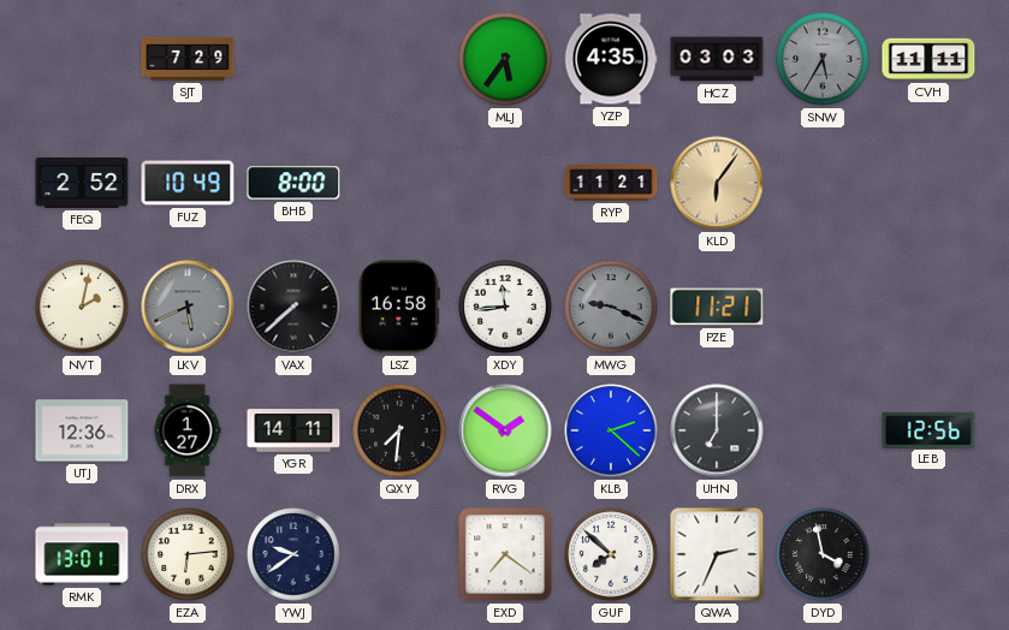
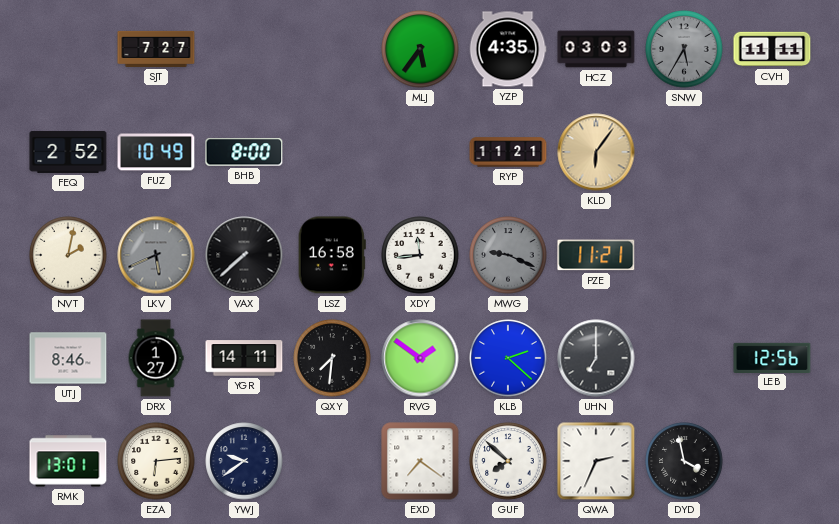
SJT: 7:29 -> 7:27
UTJ: 12:36 -> 8:46
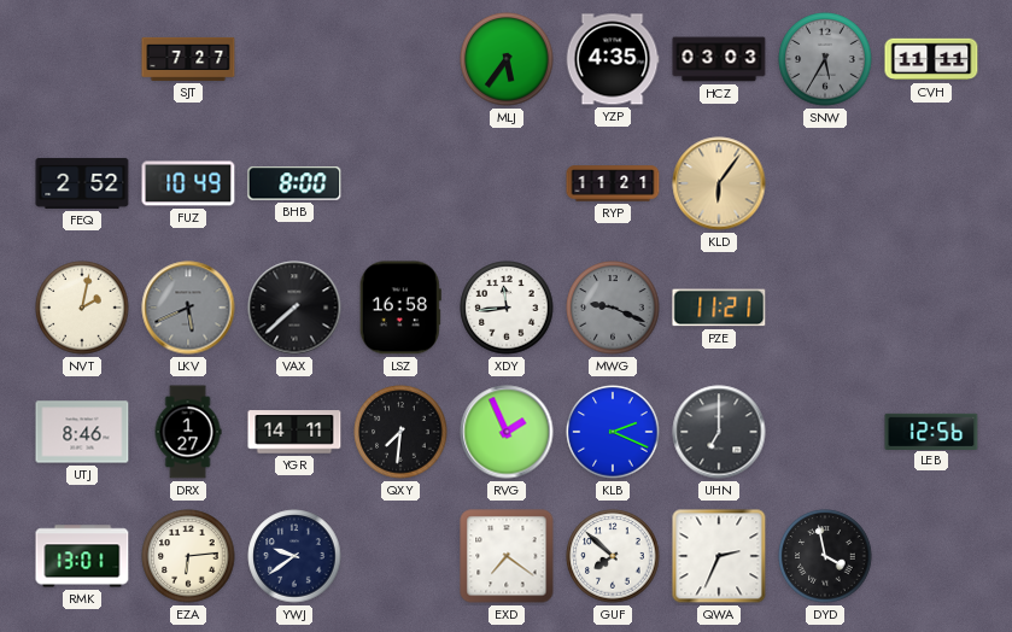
RVG: 1:51 -> 1:56
KLB: 2:22 -> 2:19
